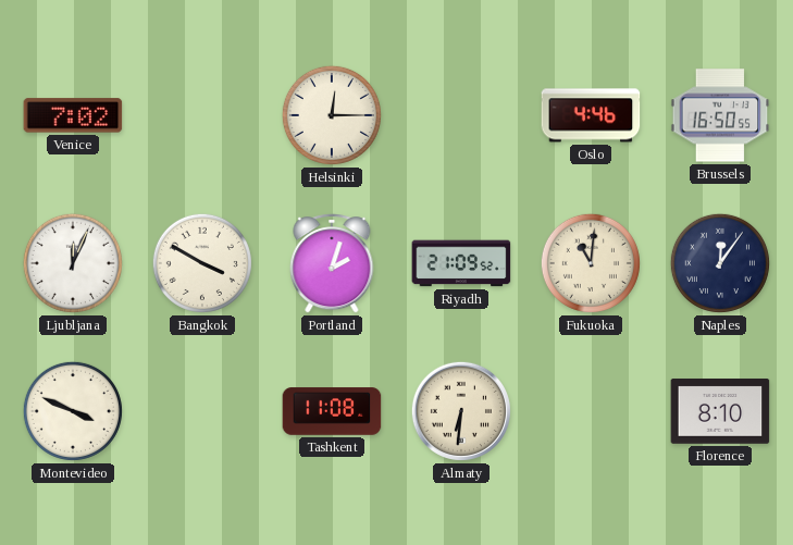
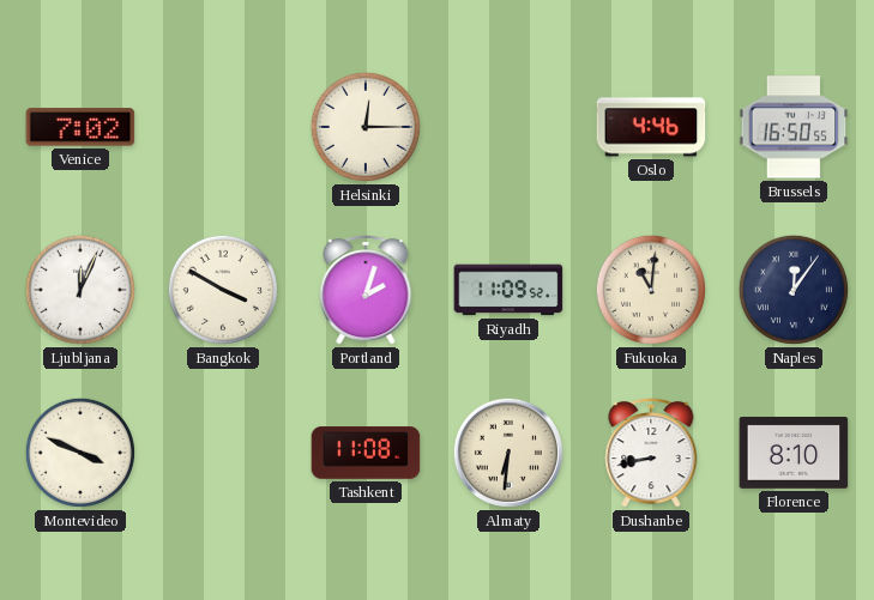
Riyadh: 21:09 -> 11:09
Dushanbe: none -> 8:43
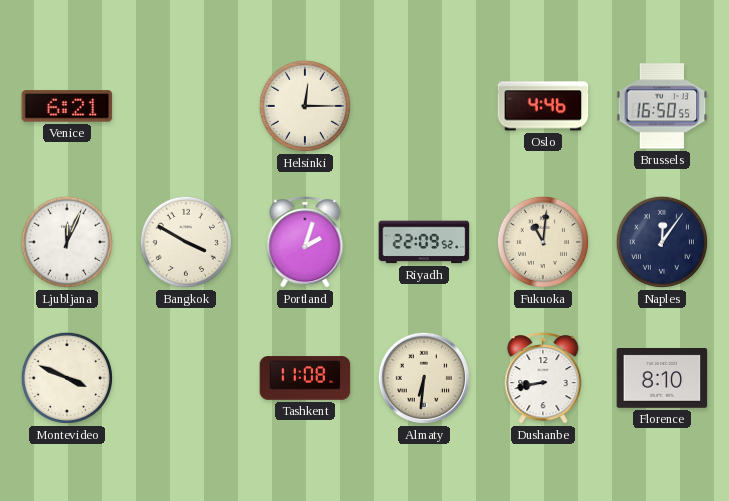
Venice: 7:02 -> 6:21
Riyadh: 11:09 -> 22:09
